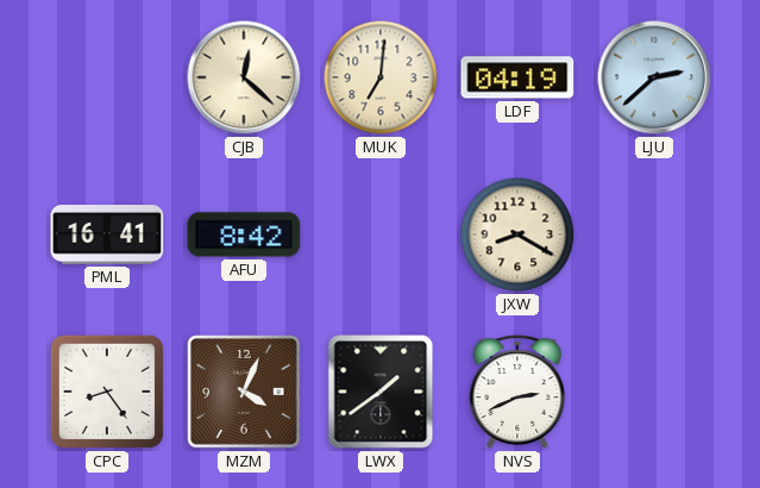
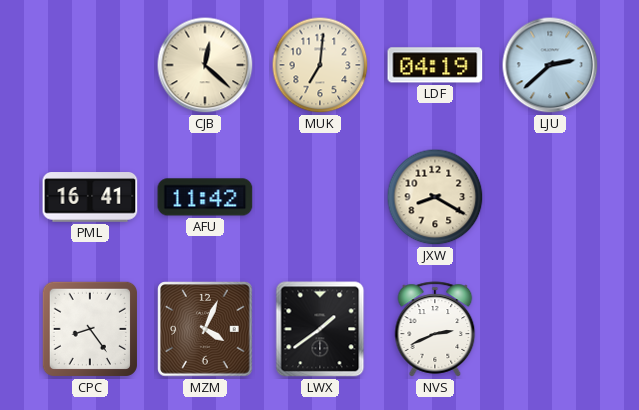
AFU: 8:42 -> 11:42
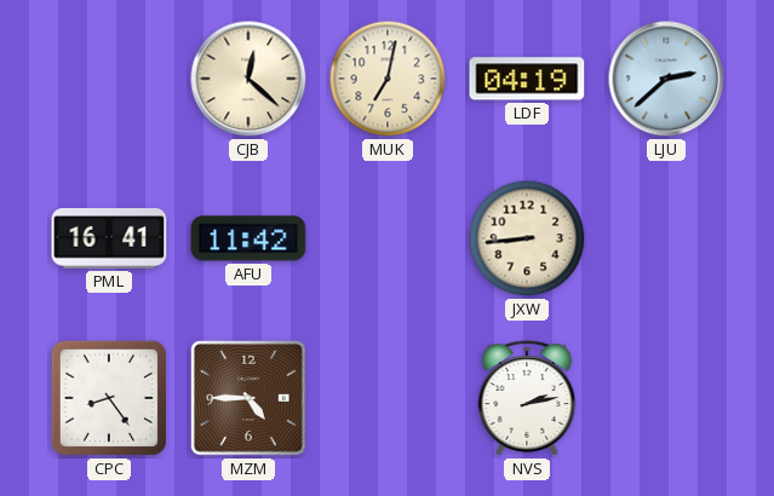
MUK: 7:01 -> 7:02
JXW: 8:20 -> 8:44
MZM: 4:04 -> 4:45
LWX: 1:39 -> none
NVS: 2:41 -> 2:13
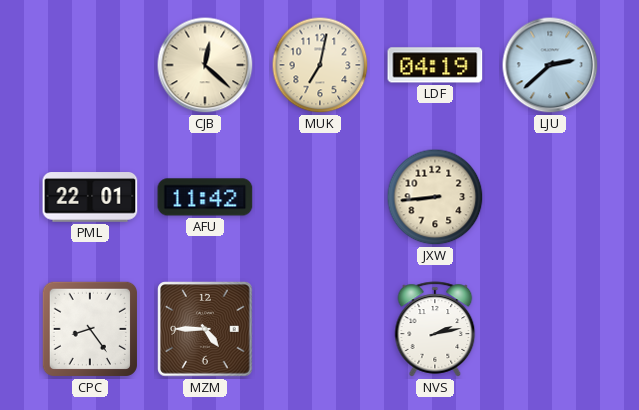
PML: 16:41 -> 22:01
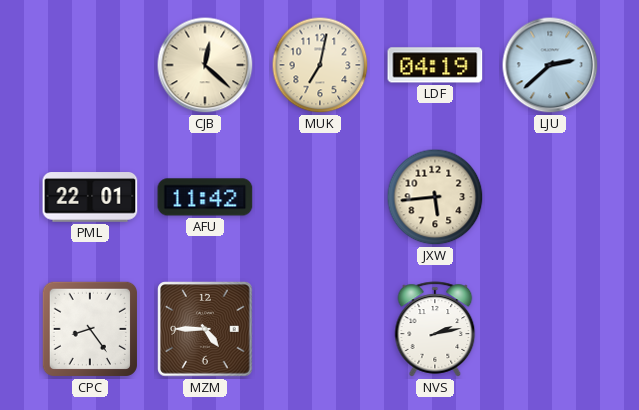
JXW: 8:44 -> 5:44
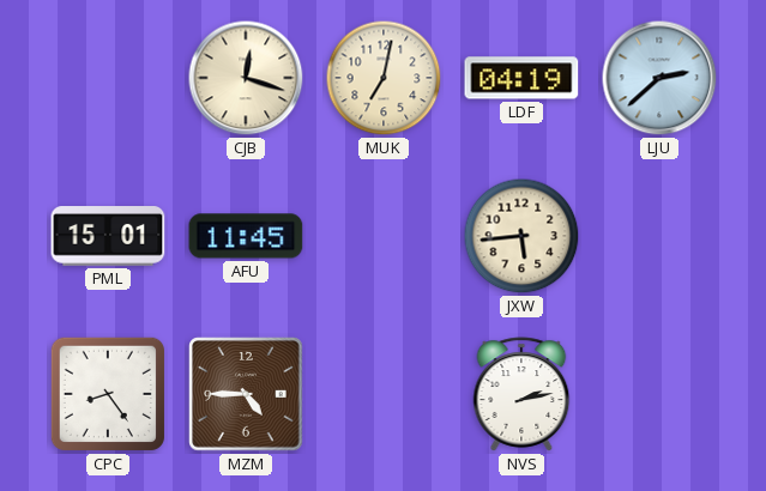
CJB: 12:22 -> 12:18
PML: 22:01 -> 15:01
AFU: 11:42 -> 11:45
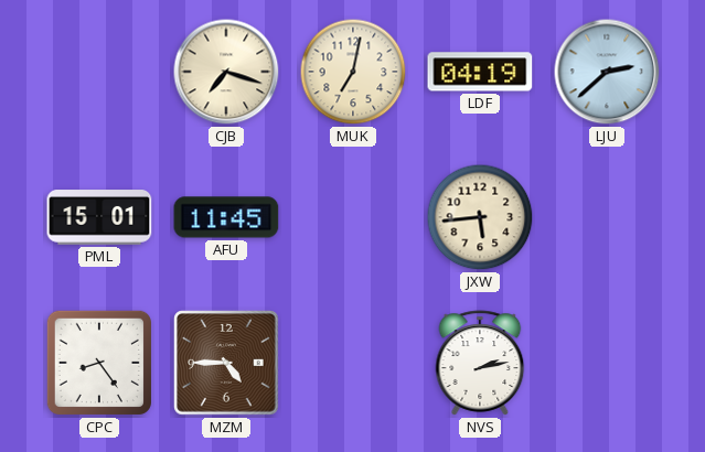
CJB: 12:18 -> 7:18
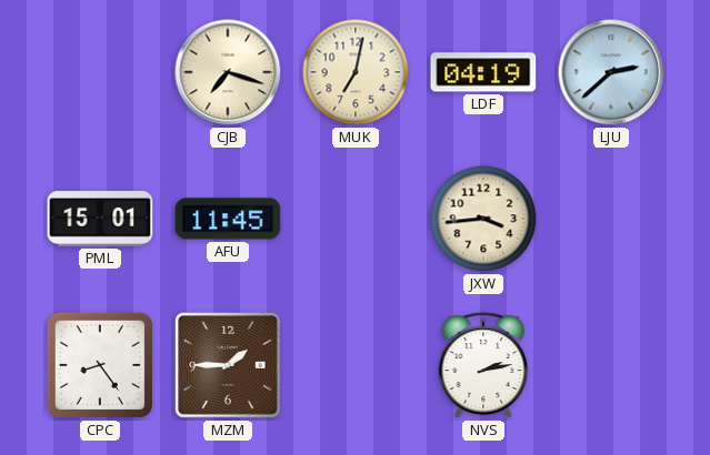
JXW: 5:44 -> 3:44
MZM: 4:45 -> 1:45
